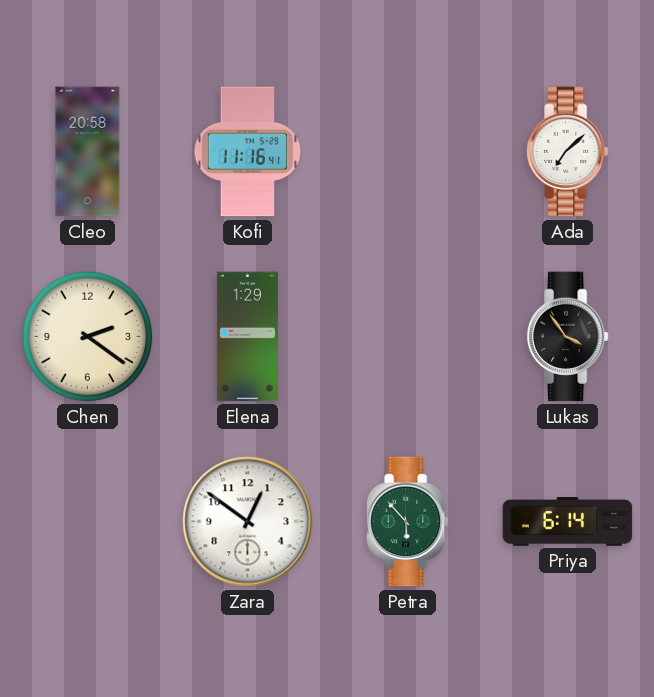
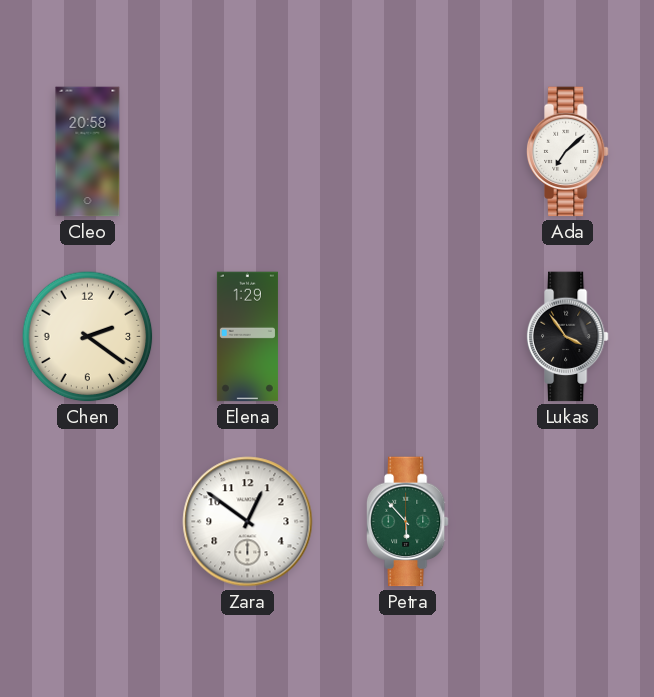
Kofi: 11:16 -> none
Priya: 6:14 -> none
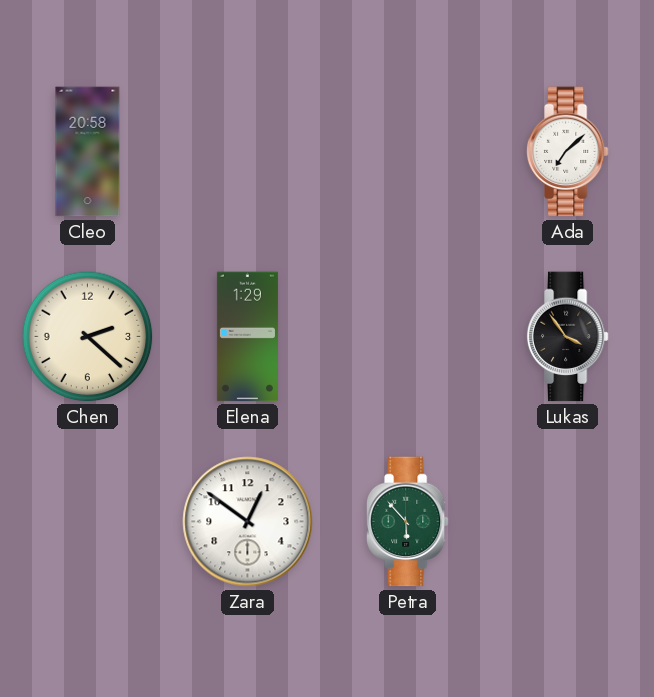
Chen: 2:21 -> 2:22
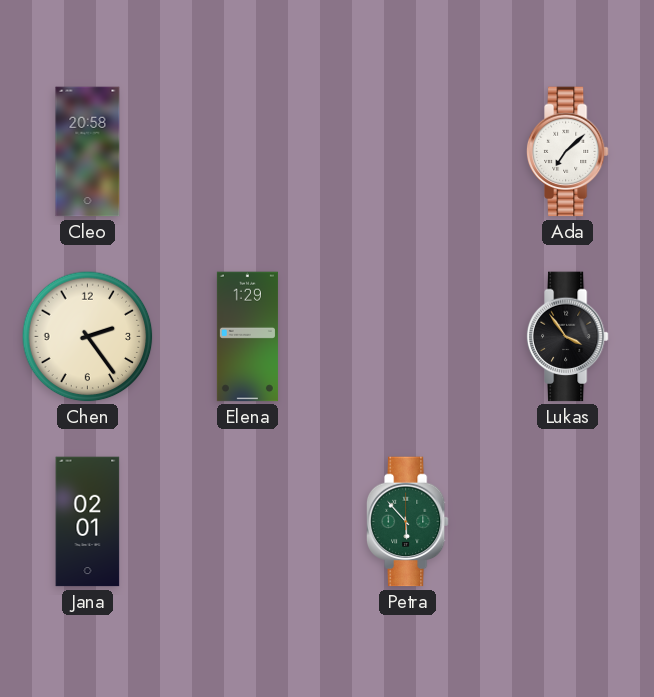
Chen: 2:22 -> 2:24
Jana: none -> 02:01
Zara: 12:51 -> none
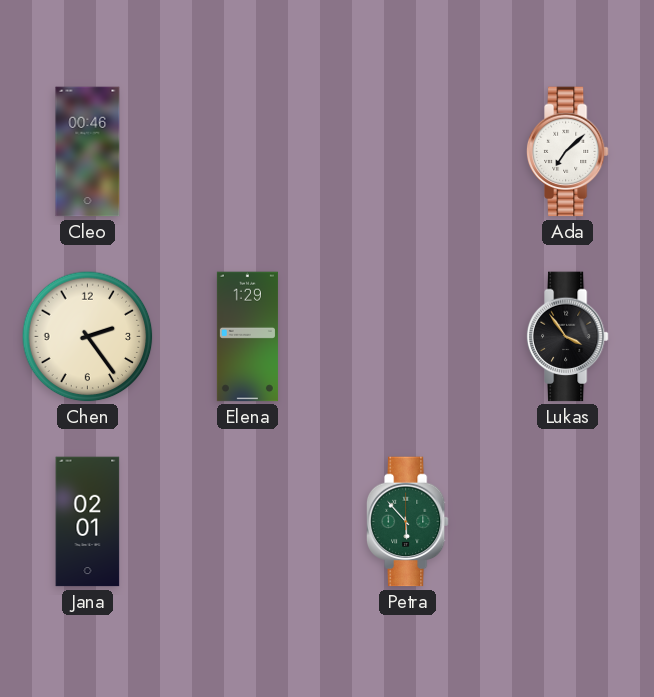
Cleo: 20:58 -> 00:46
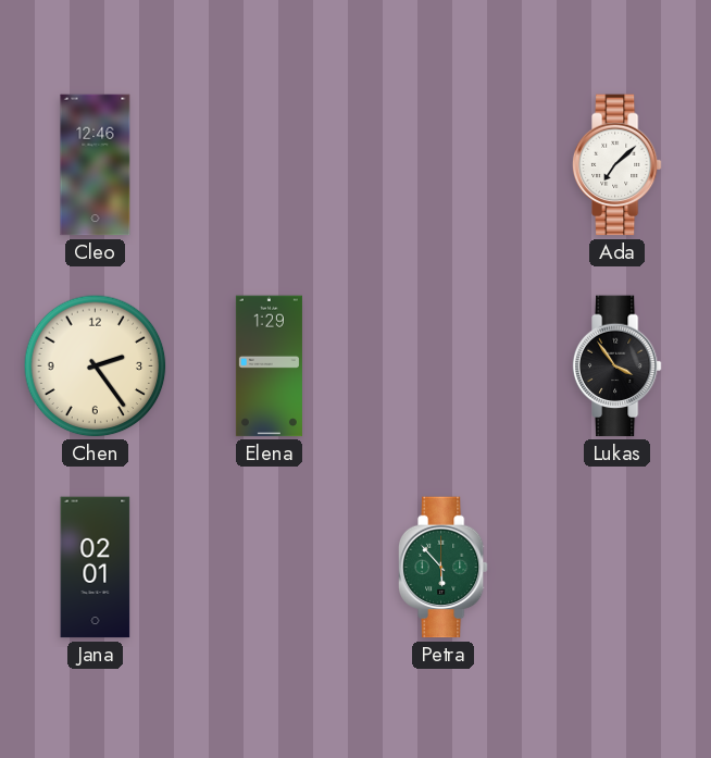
Cleo: 00:46 -> 12:46
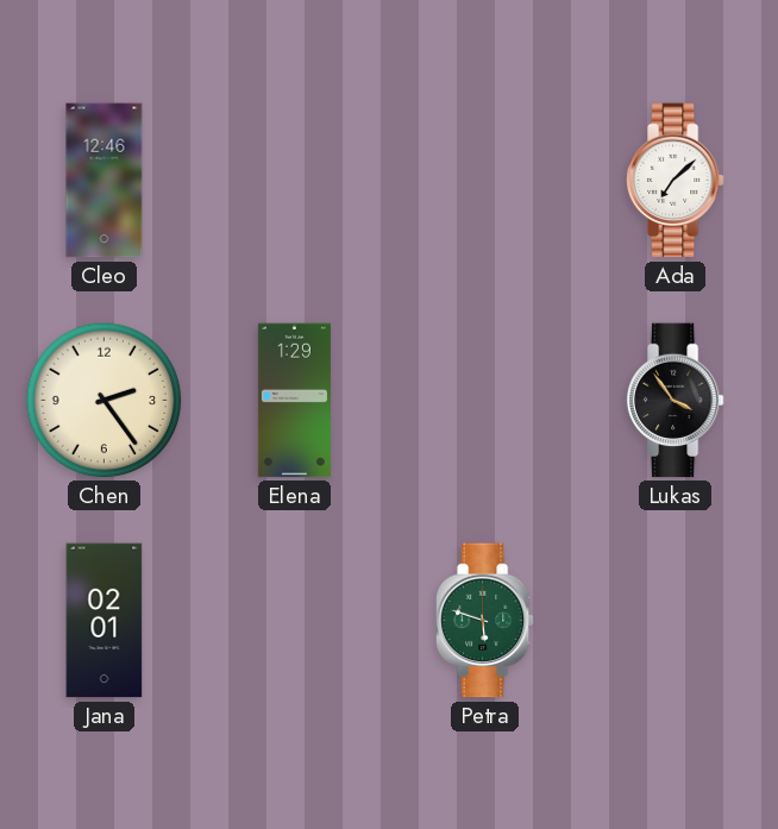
Petra: 5:53 -> 5:48
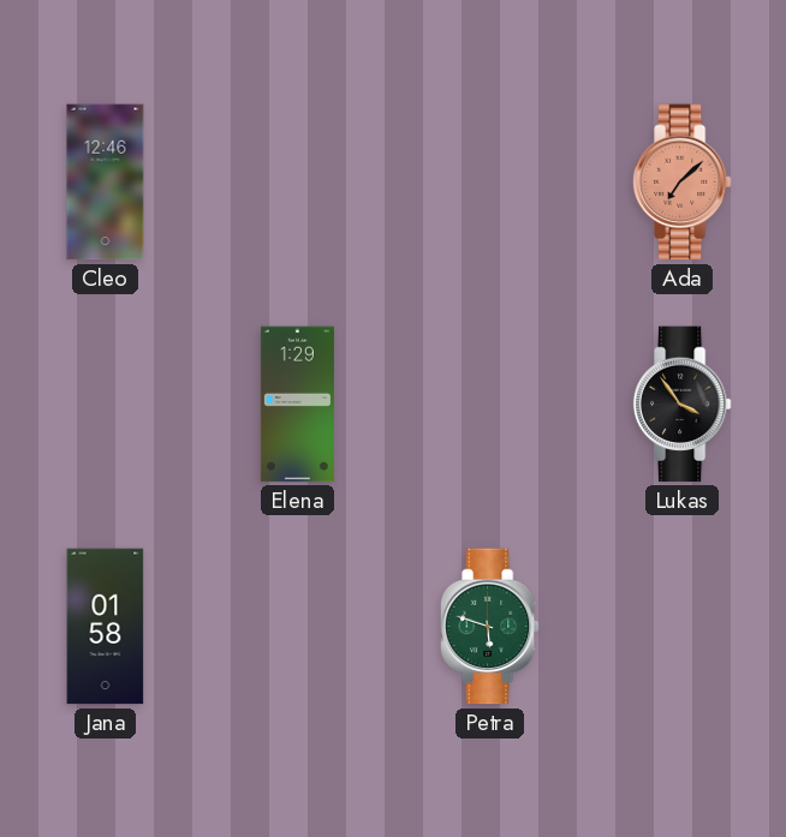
Ada dial: white -> salmon
Chen: 2:24 -> none
Jana: 02:01 -> 01:58
